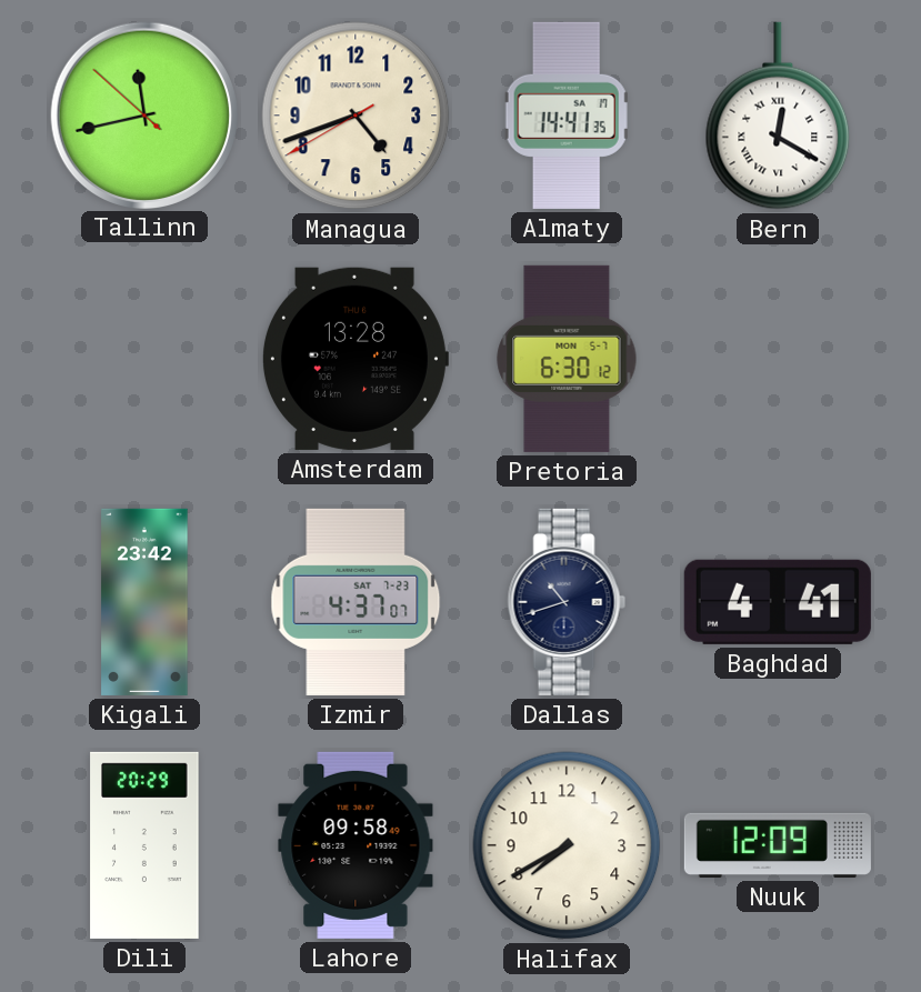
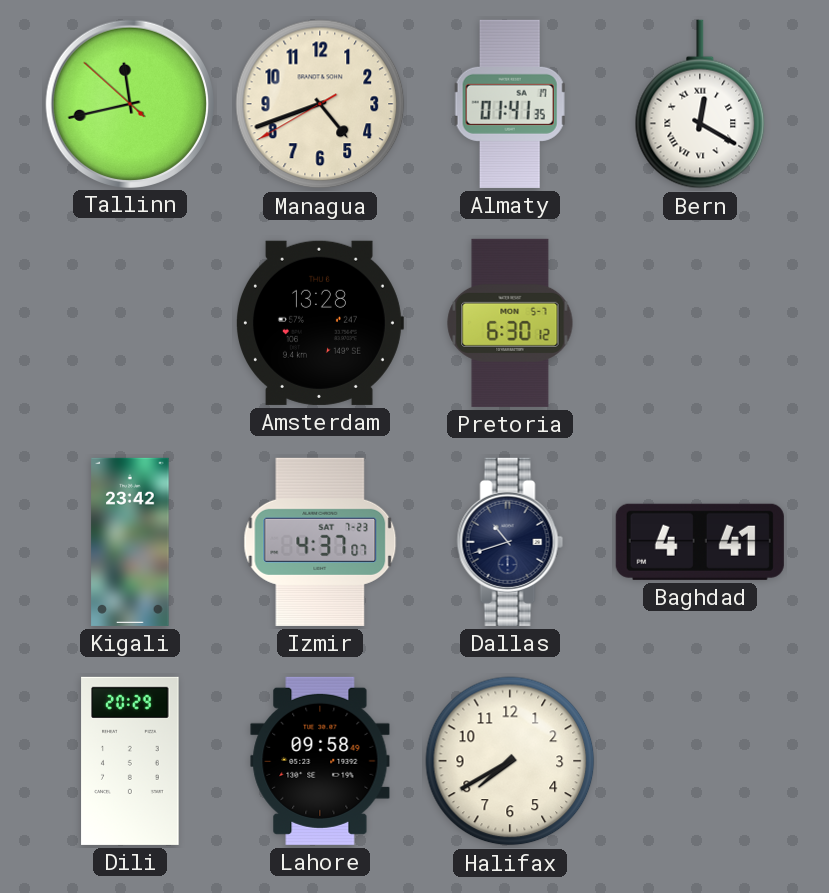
Almaty: 14:41 -> 01:41
Nuuk: 12:09 -> none
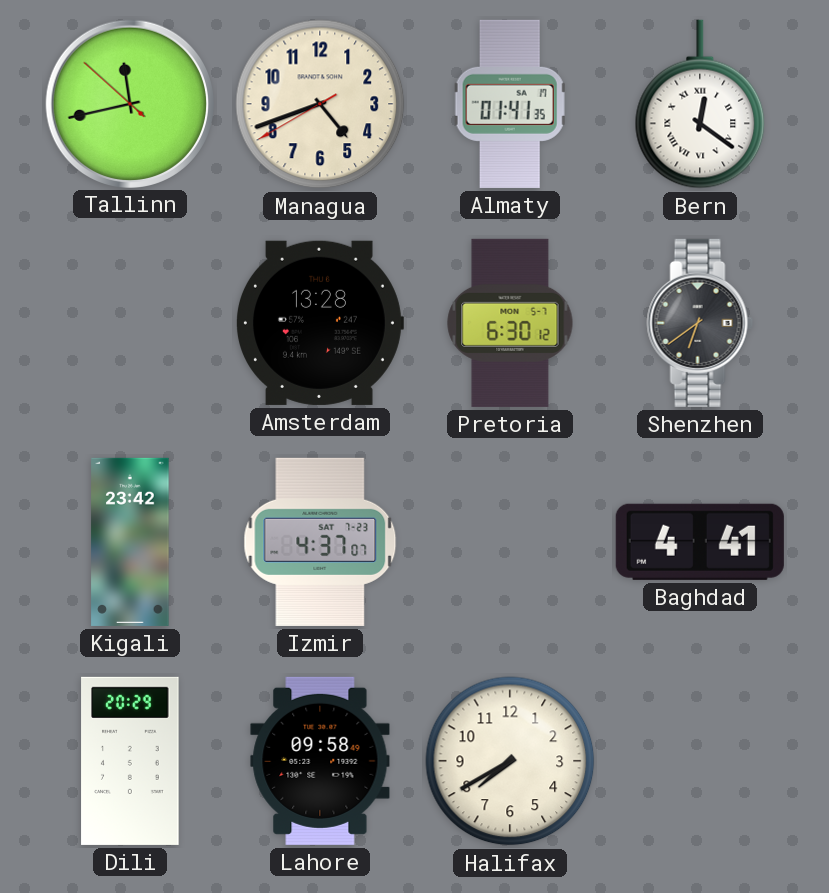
Bern: 12:20 -> 12:21
Shenzhen: none -> 6:39
Dallas: 10:42 -> none
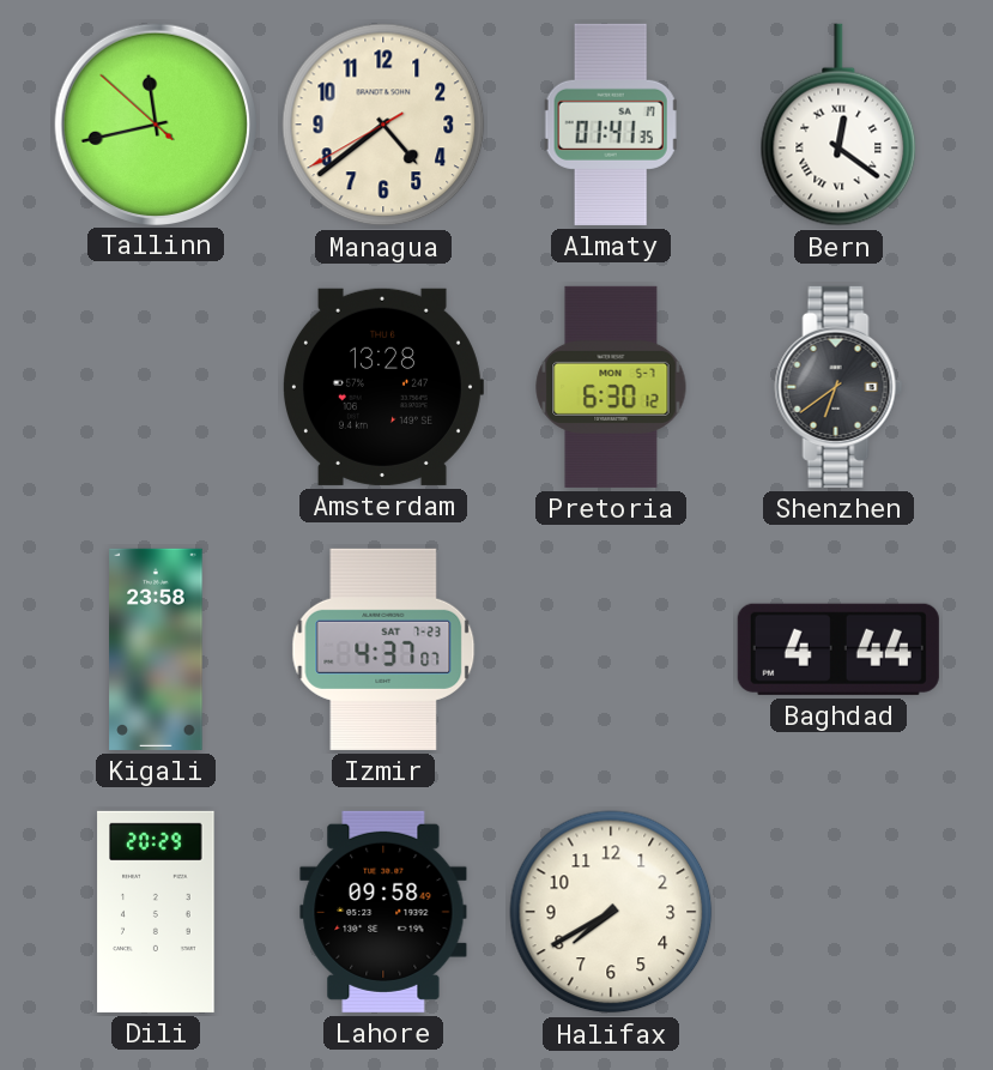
Managua: 4:41 -> 4:38
Kigali: 23:42 -> 23:58
Baghdad: 4:41 -> 4:44
